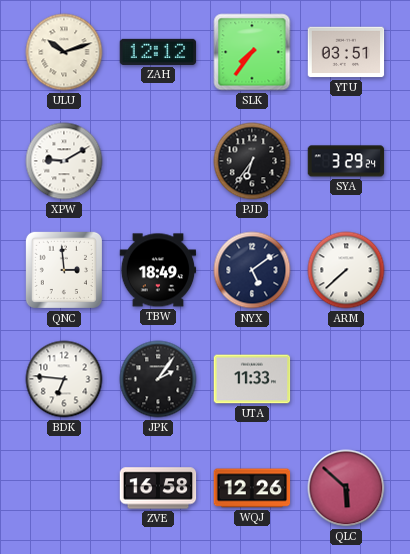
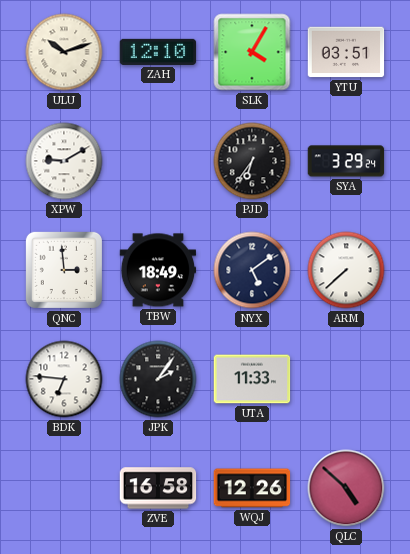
ZAH: 12:12 -> 12:10
SLK: 7:36 -> 4:05
QLC: 5:52 -> 4:52
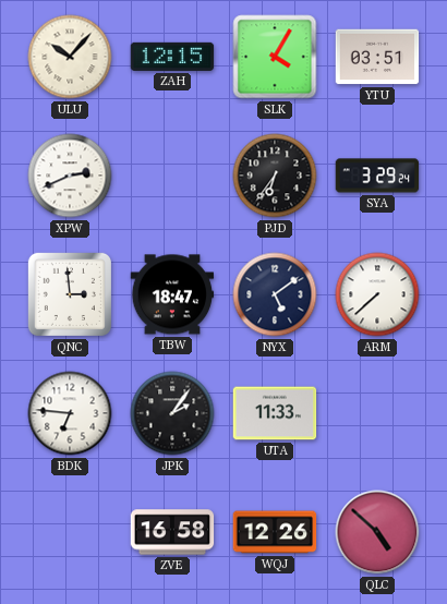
ULU: 10:12 -> 10:07
ZAH: 12:10 -> 12:15
XPW: 9:10 -> 2:41
TBW: 18:49 -> 18:47
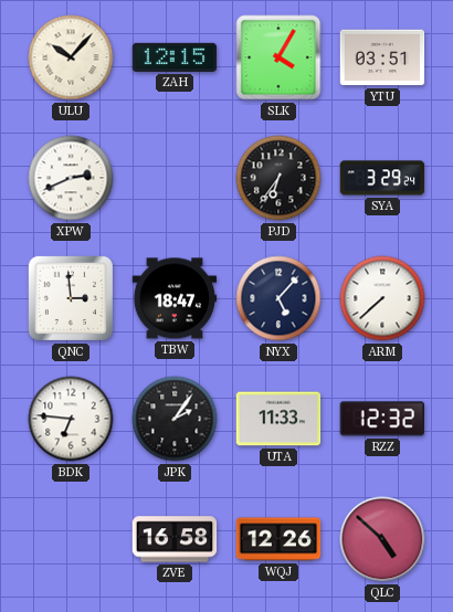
NYX: 5:09 -> 5:07
RZZ: none -> 12:32
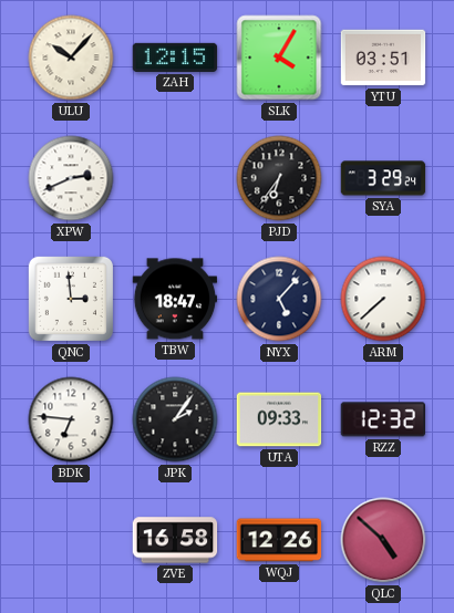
UTA: 11:33 -> 09:33
